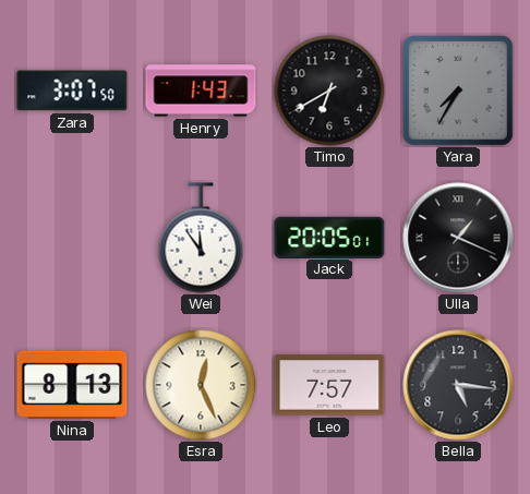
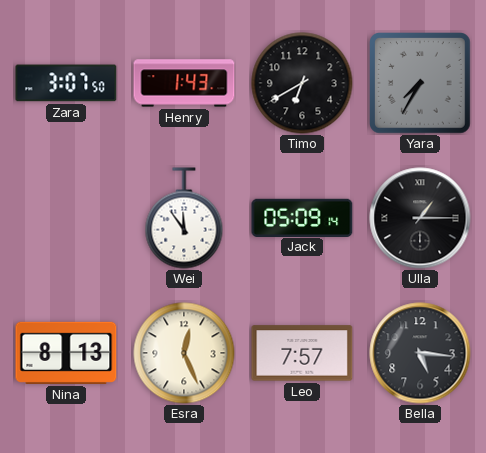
Jack: 20:05 -> 05:09
Ulla: 1:19 -> 1:15
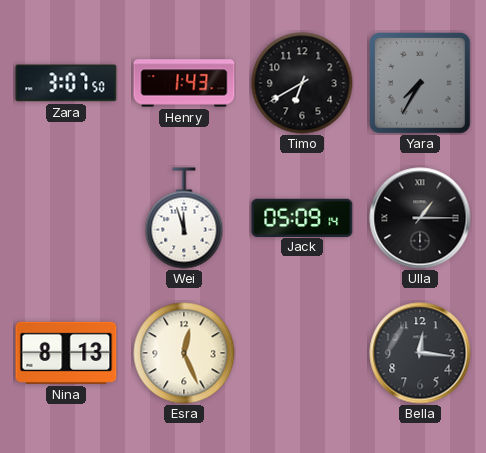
Wei: 11:54 -> 11:57
Leo: 7:57 -> none
Bella: 5:16 -> 12:16
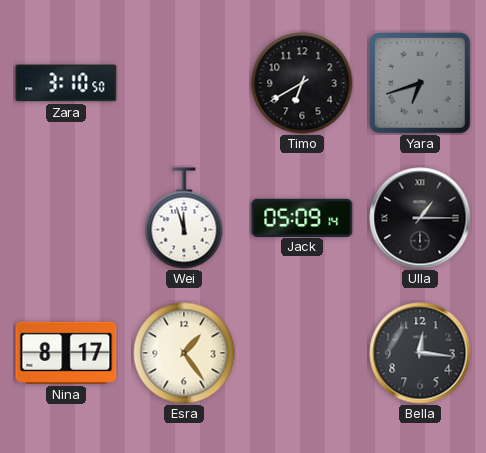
Zara: 3:07 -> 3:10
Henry: 1:43 -> none
Yara: 7:35 -> 6:42
Nina: 8:13 -> 8:17
Esra: 12:26 -> 1:24
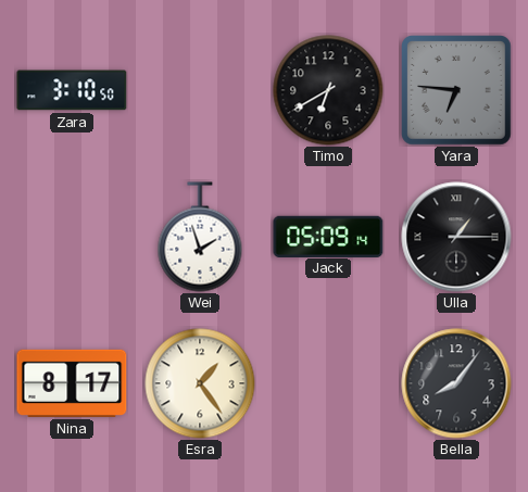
Yara: 6:42 -> 6:46
Wei: 11:57 -> 1:57
Bella: 12:16 -> 8:06
